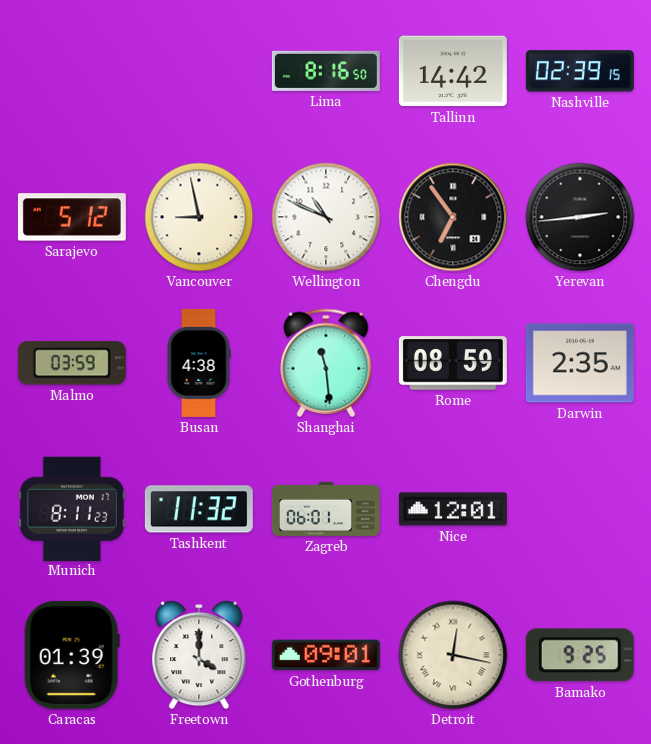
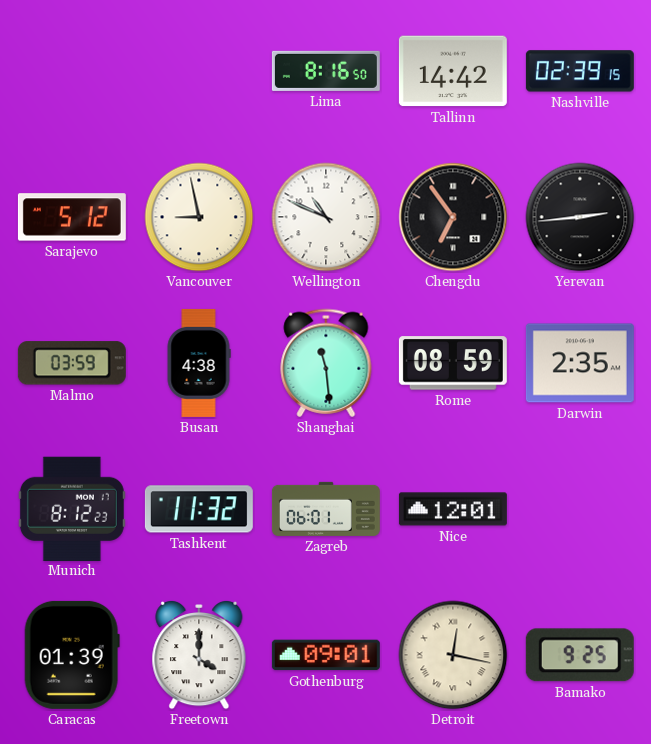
Munich: 8:11 -> 8:12
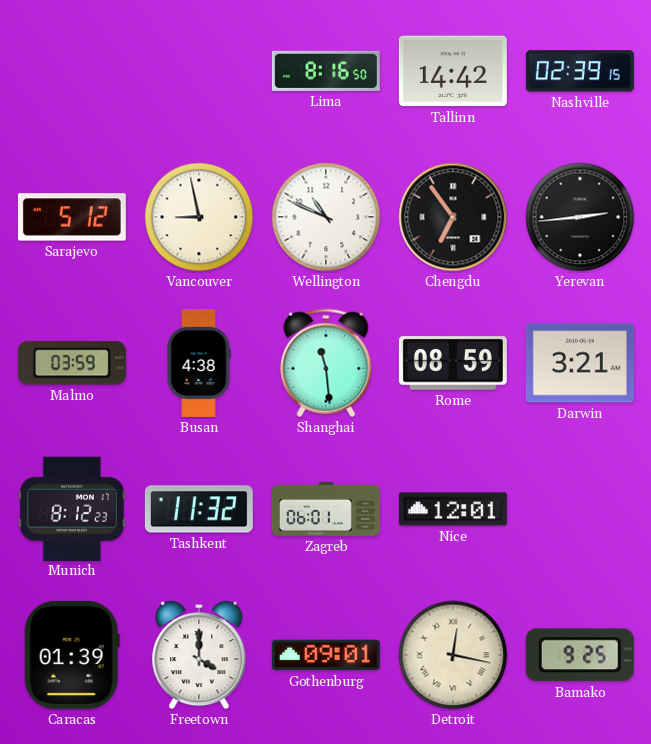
Darwin: 2:35 -> 3:21
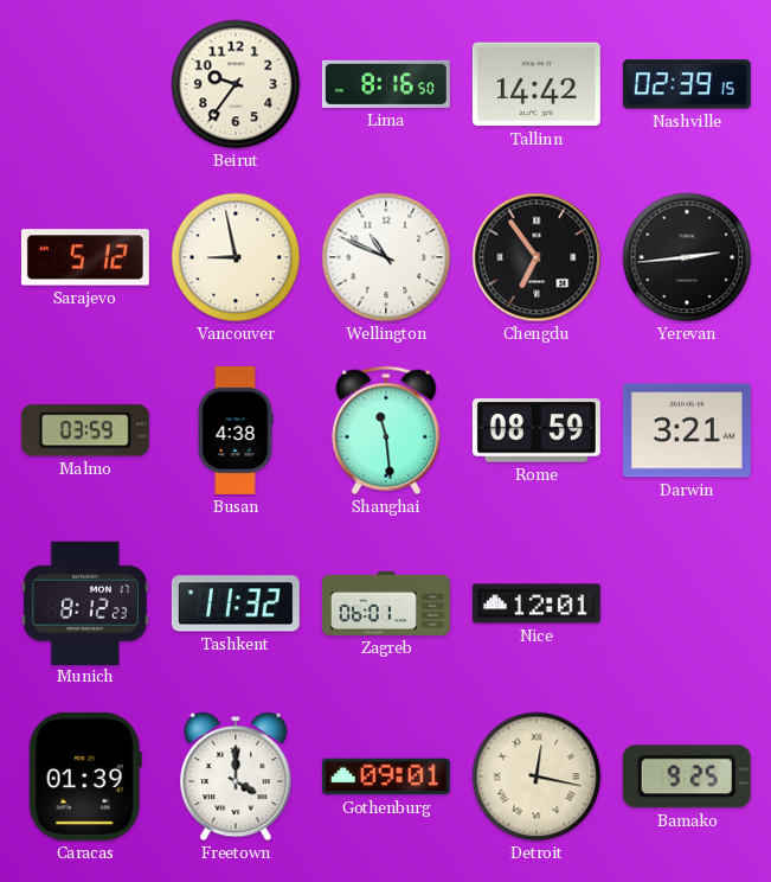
Beirut: none -> 9:36
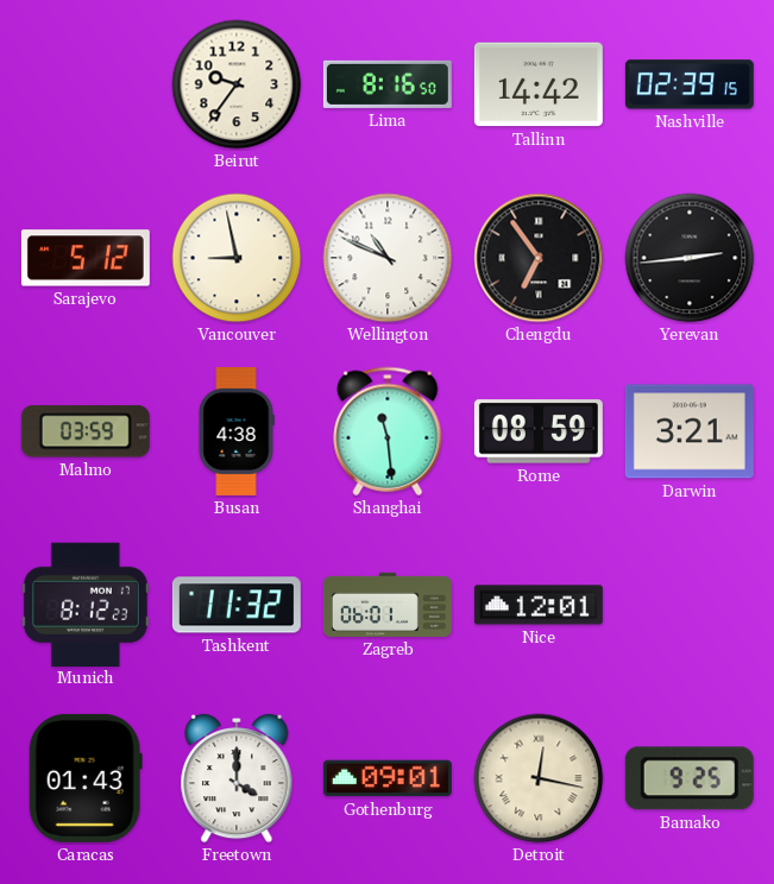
Caracas: 01:39 -> 01:43
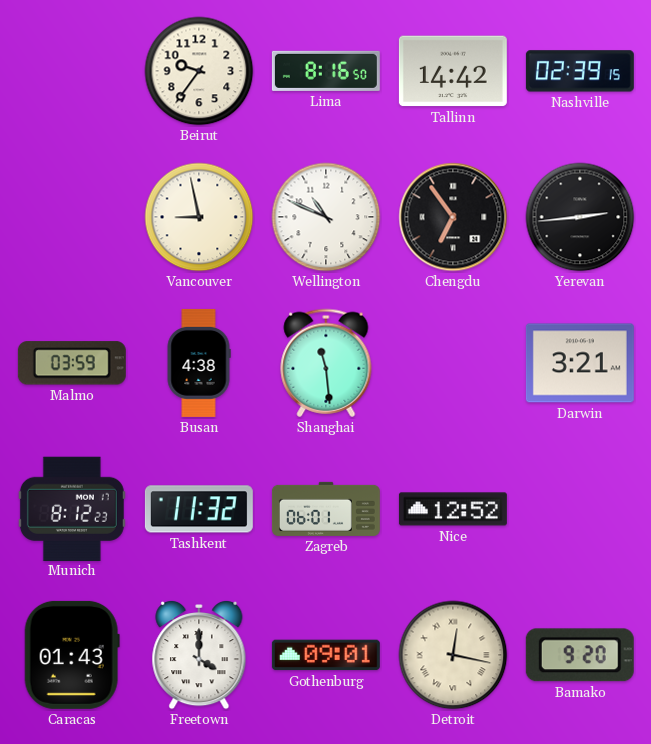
Sarajevo: 5:12 -> none
Rome: 08:59 -> none
Nice: 12:01 -> 12:52
Bamako: 9:25 -> 9:20
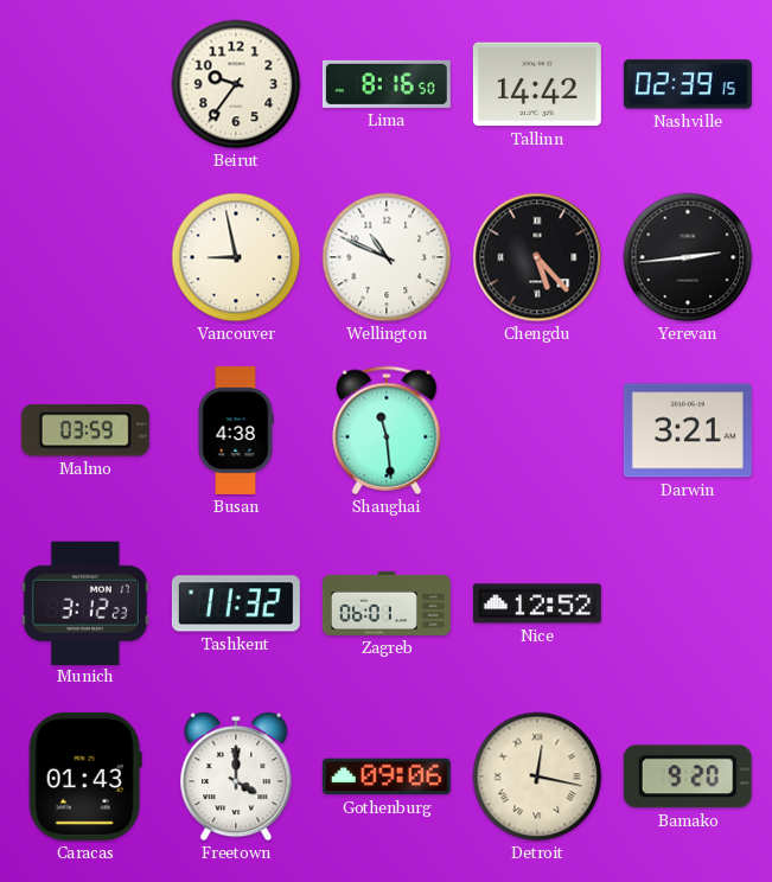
Chengdu: 6:54 -> 5:23
Munich: 8:12 -> 3:12
Gothenburg: 09:01 -> 09:06
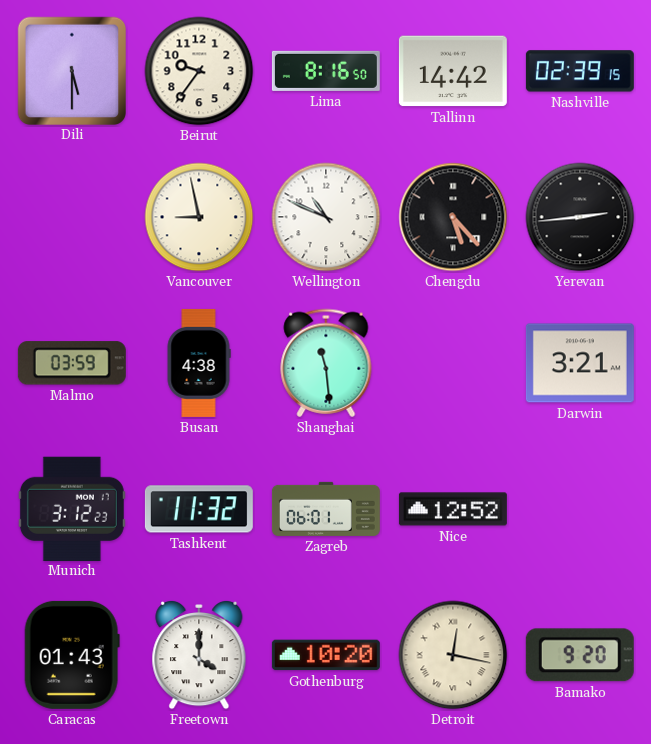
Dili: none -> 5:30
Gothenburg: 09:06 -> 10:20
